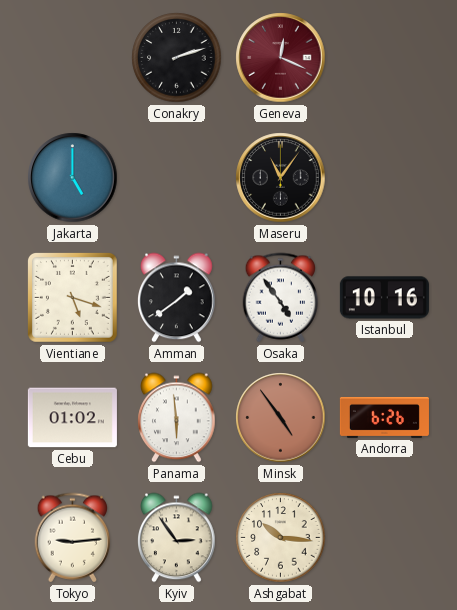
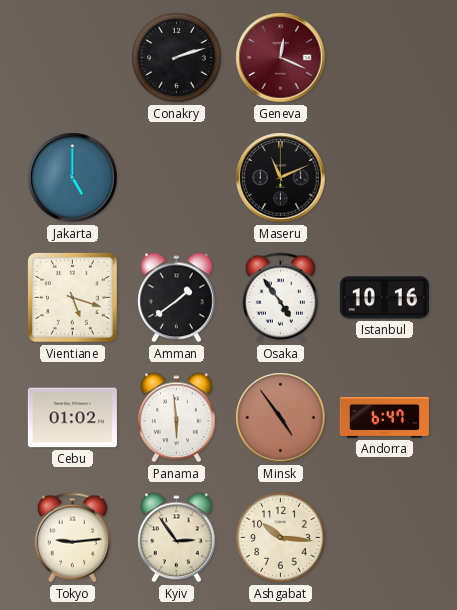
Maseru: 11:06 -> 11:11
Andorra: 6:26 -> 6:47
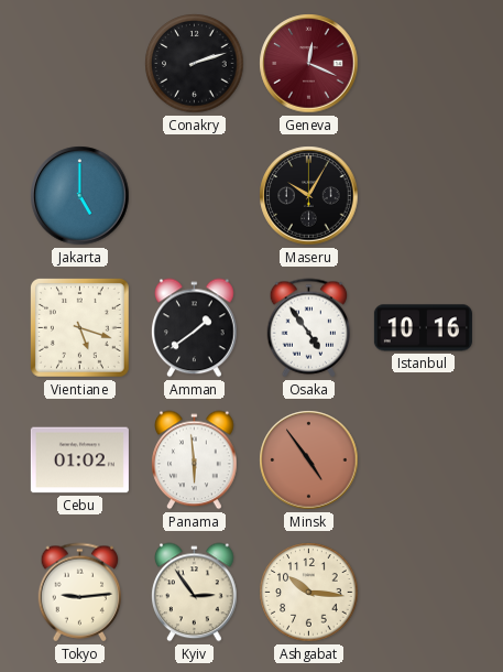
Maseru: 11:11 -> 10:05
Andorra: 6:47 -> none
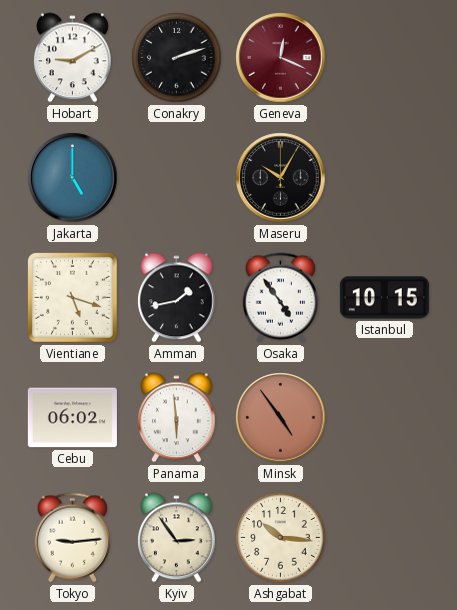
Hobart: none -> 9:10
Amman: 1:39 -> 1:43
Istanbul: 10:16 -> 10:15
Cebu: 01:02 -> 06:02
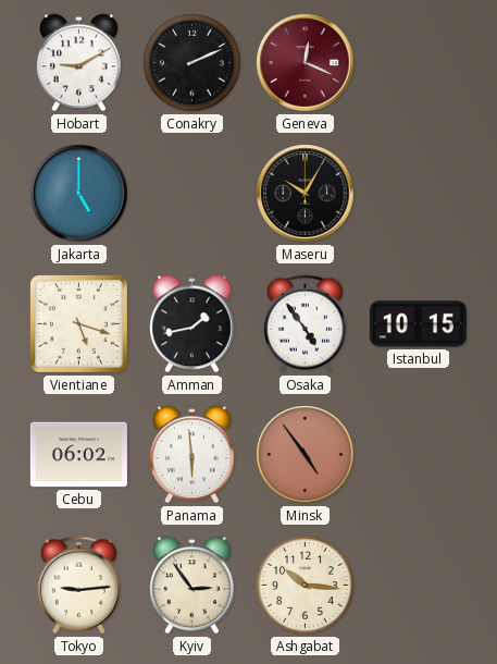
Conakry: 2:12 -> 2:11
